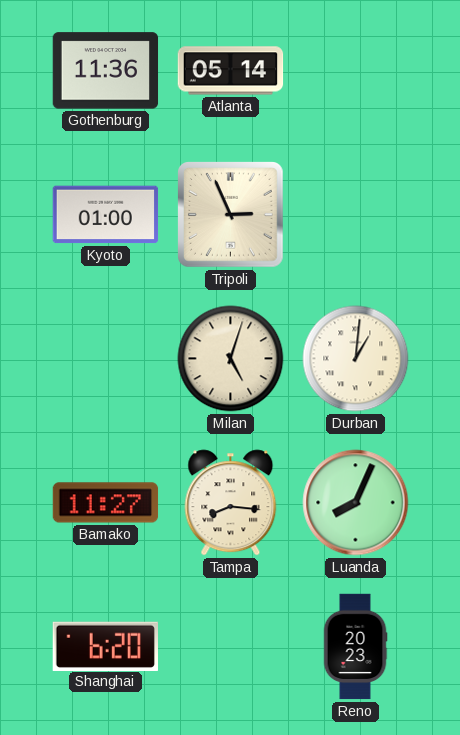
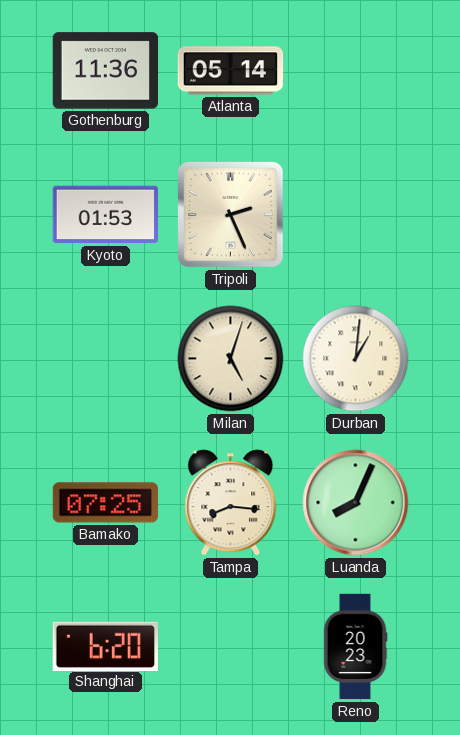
Kyoto: 01:00 -> 01:53
Tripoli: 2:56 -> 2:26
Bamako: 11:27 -> 07:25
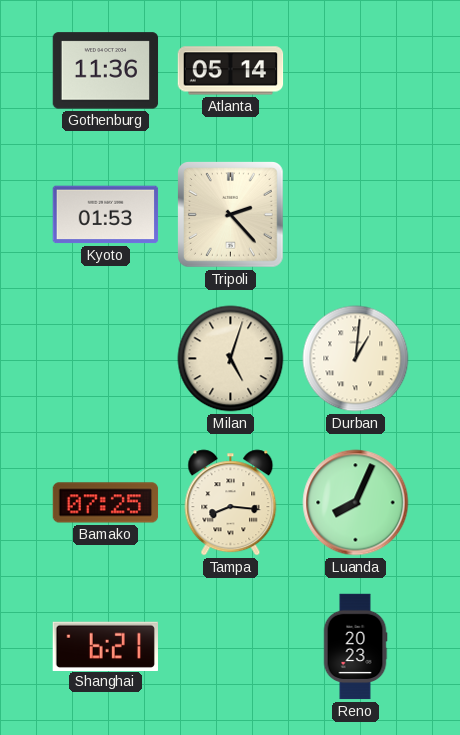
Tripoli: 2:26 -> 2:23
Shanghai: 6:20 -> 6:21
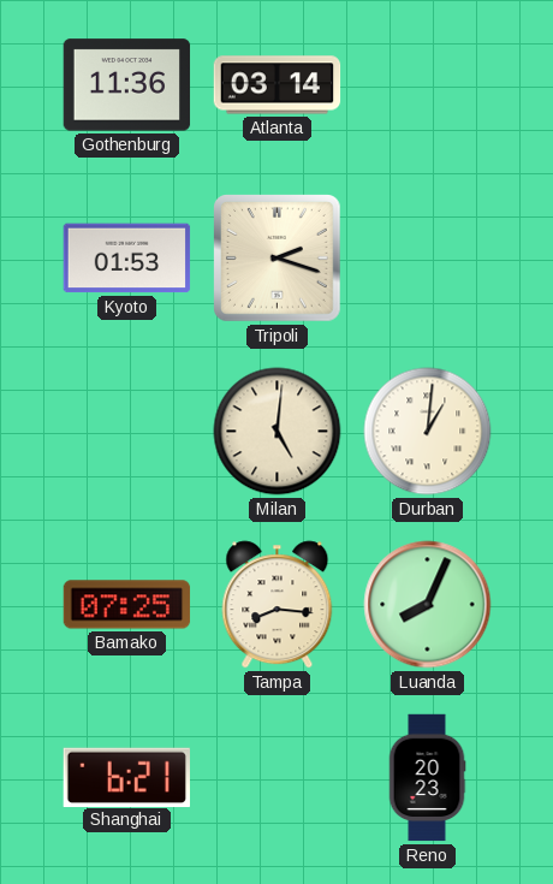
Atlanta: 05:14 -> 03:14
Tripoli: 2:23 -> 2:18
Milan: 5:03 -> 5:01
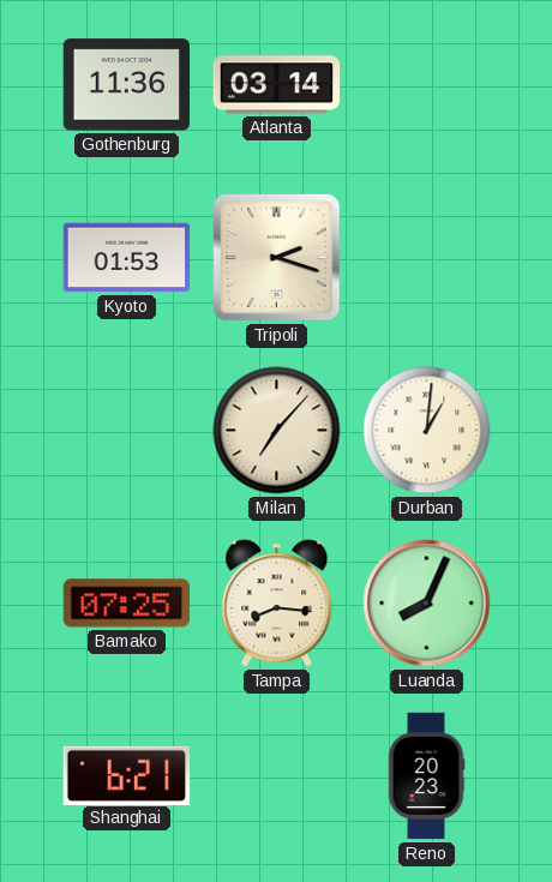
Milan: 5:01 -> 7:07
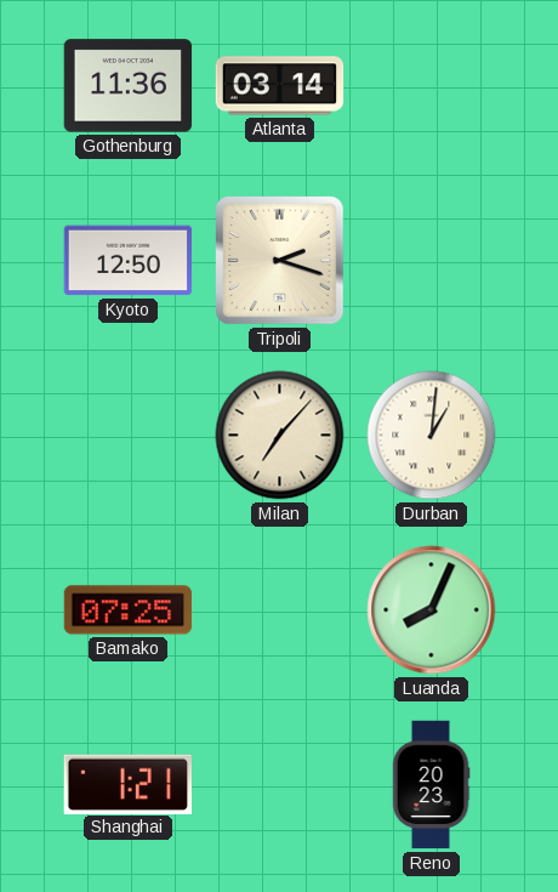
Kyoto: 01:53 -> 12:50
Tampa: 8:16 -> none
Shanghai: 6:21 -> 1:21
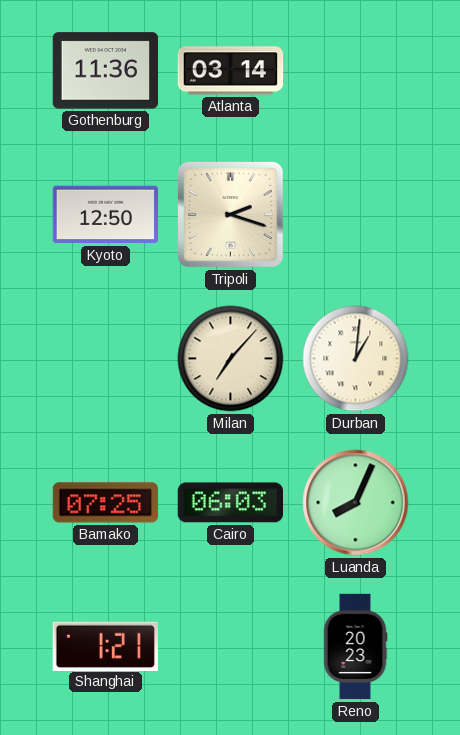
Cairo: none -> 06:03
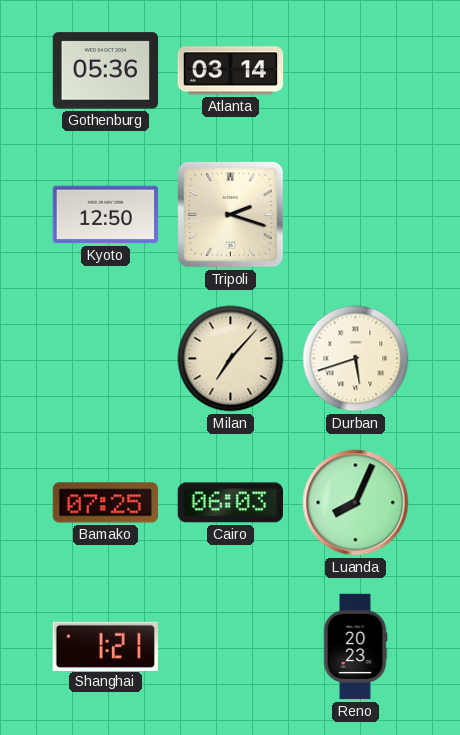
Gothenburg: 11:36 -> 05:36
Durban: 1:01 -> 5:42
